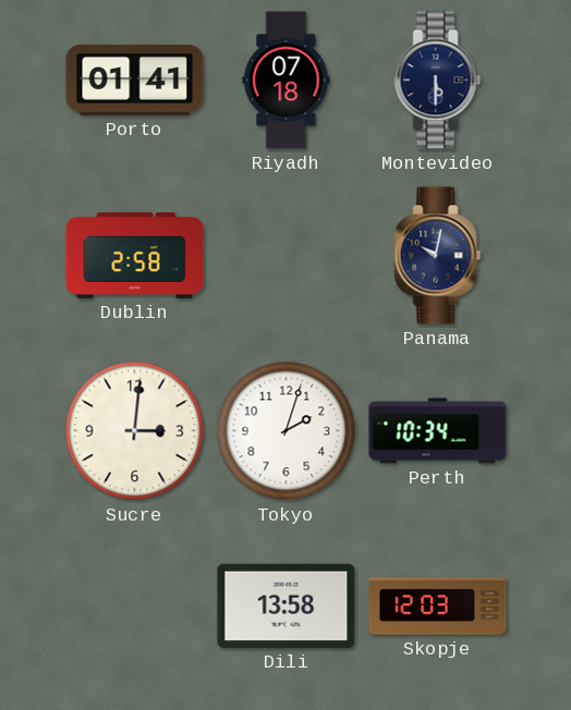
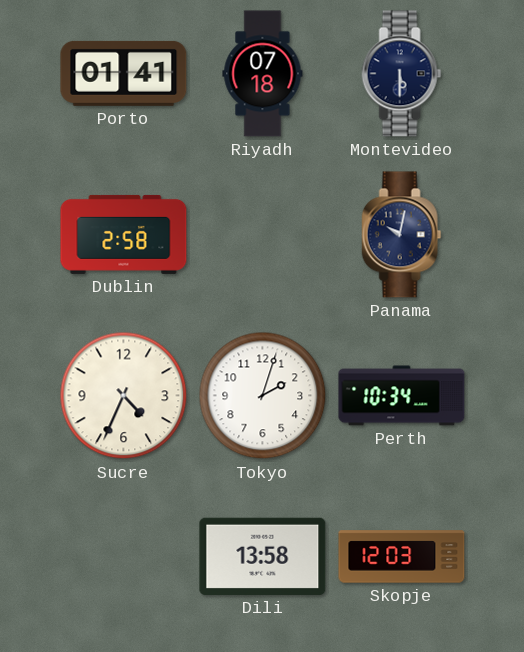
Sucre: 3:01 -> 4:34
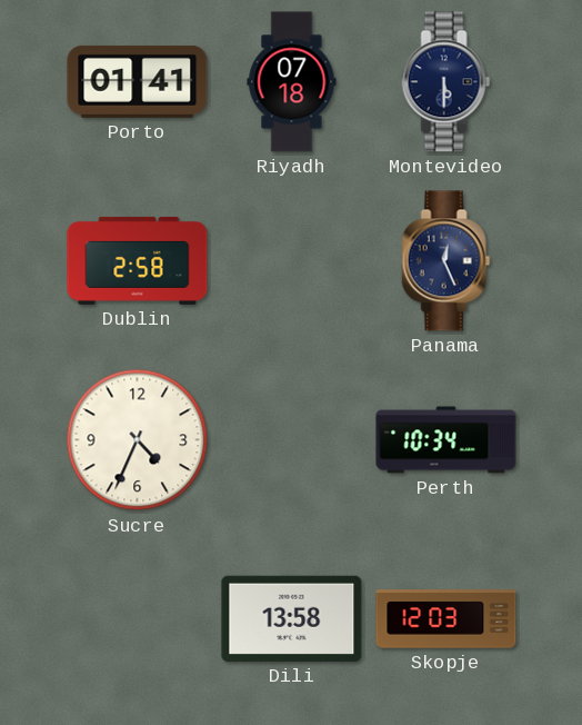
Panama: 10:02 -> 12:26
Tokyo: 2:03 -> none
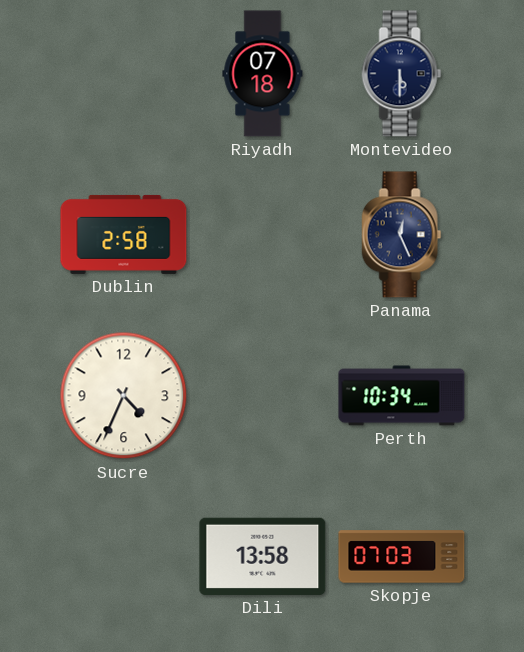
Porto: 01:41 -> none
Skopje: 12:03 -> 07:03
